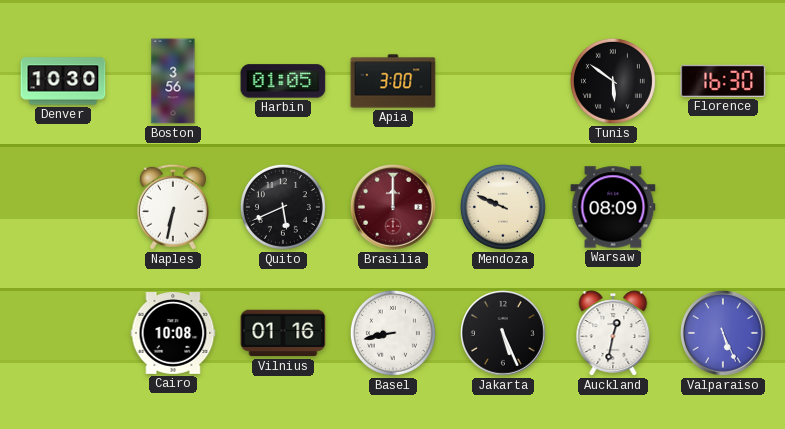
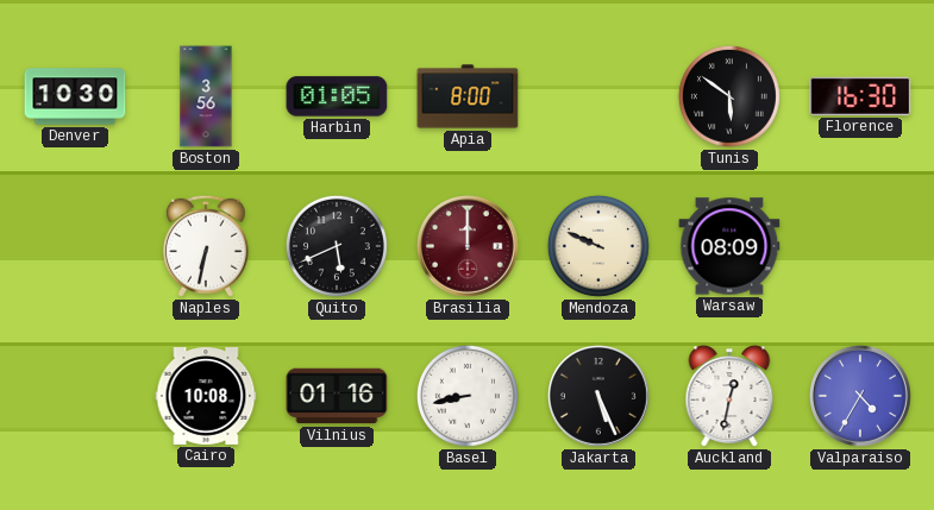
Apia: 3:00 -> 8:00
Valparaiso: 5:26 -> 4:35
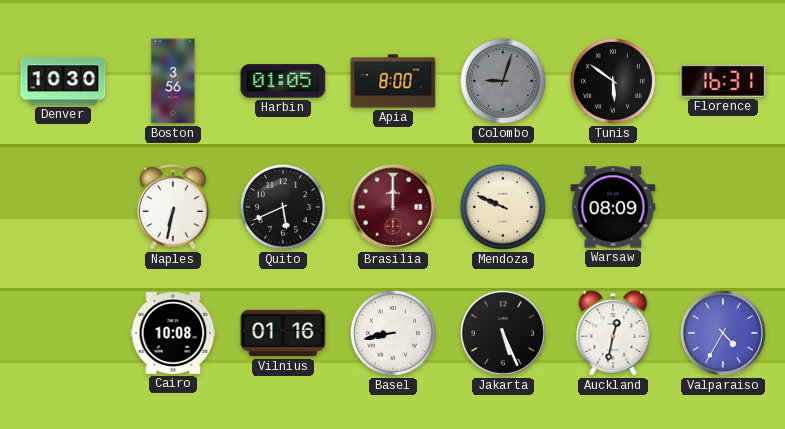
Colombo: none -> 9:03
Florence: 16:30 -> 16:31
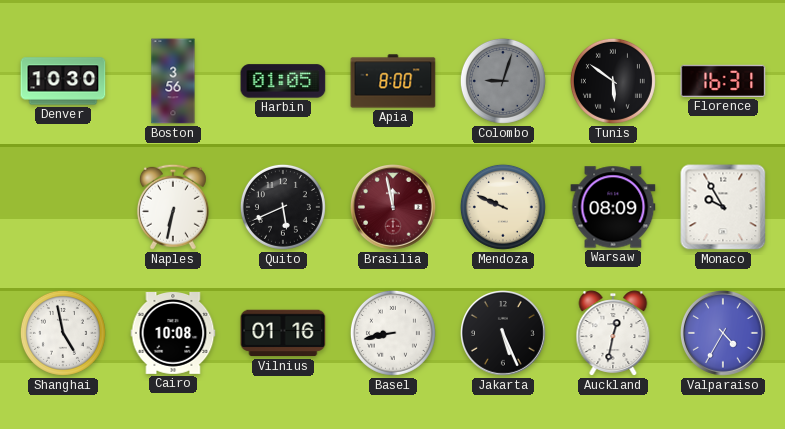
Brasilia: 12:00 -> 11:58
Monaco: none -> 9:55
Shanghai: none -> 4:58
